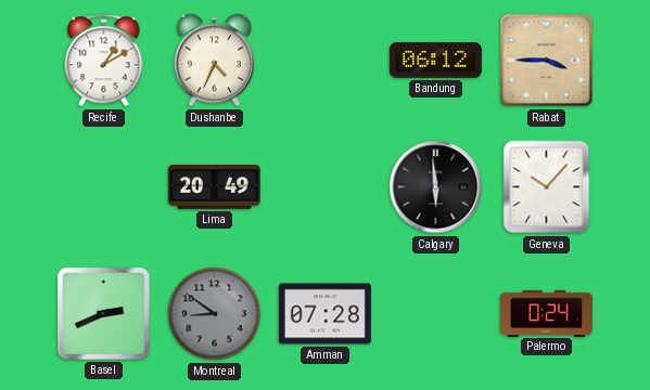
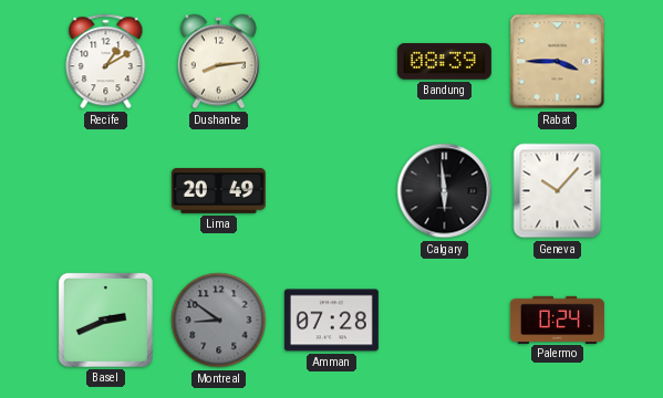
Dushanbe: 4:34 -> 8:14
Bandung: 06:12 -> 08:39
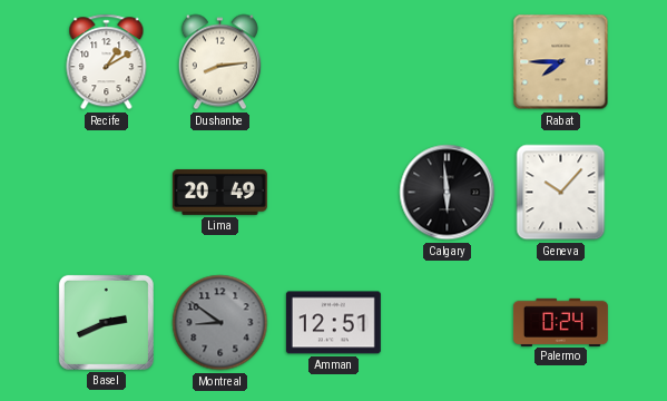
Bandung: 08:39 -> none
Rabat: 3:45 -> 7:45
Amman: 07:28 -> 12:51
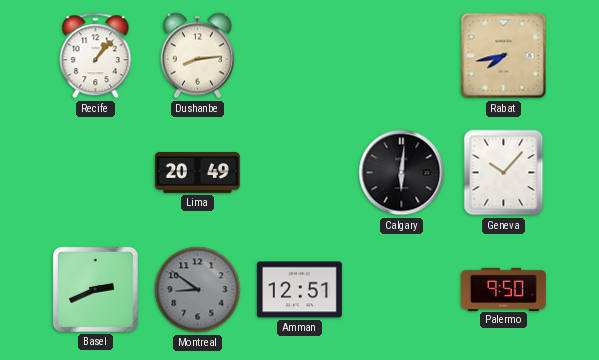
Recife: 1:10 -> 1:07
Rabat: 7:45 -> 7:43
Calgary: 5:59 -> 6:01
Palermo: 0:24 -> 9:50
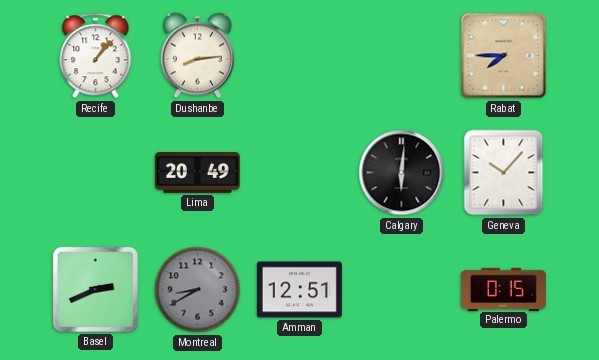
Rabat: 7:43 -> 7:45
Montreal: 8:51 -> 8:40
Palermo: 9:50 -> 0:15
